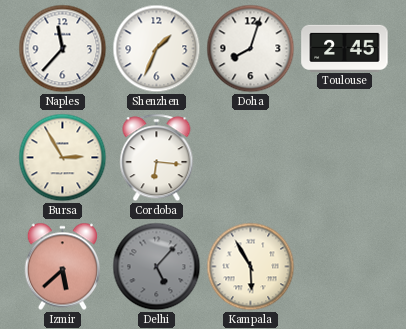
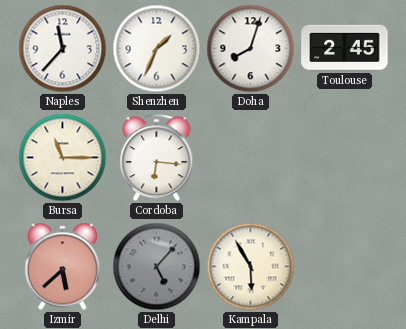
Bursa: 2:55 -> 11:15
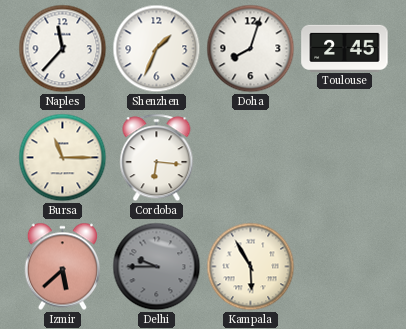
Delhi: 5:07 -> 9:45
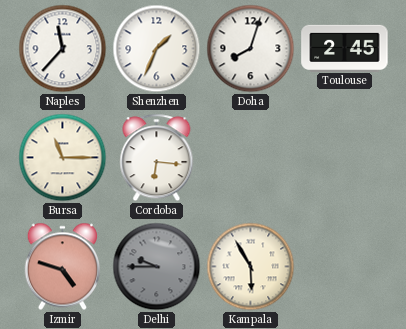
Izmir: 5:38 -> 4:48
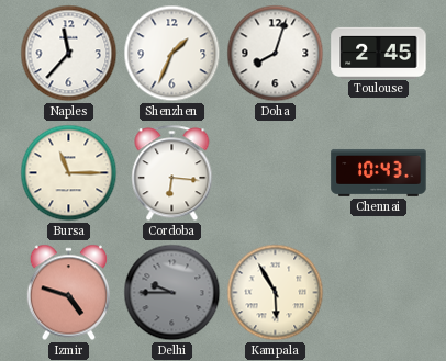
Chennai: none -> 10:43
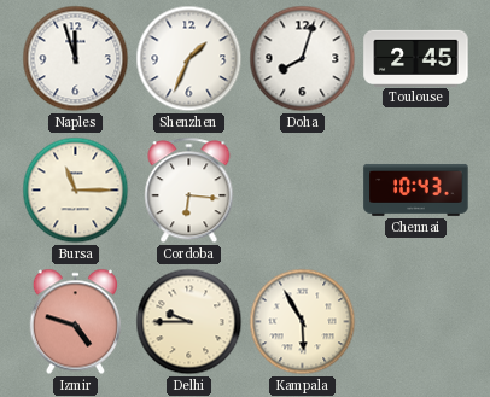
Naples: 11:37 -> 11:57
Delhi dial: grey -> cream
